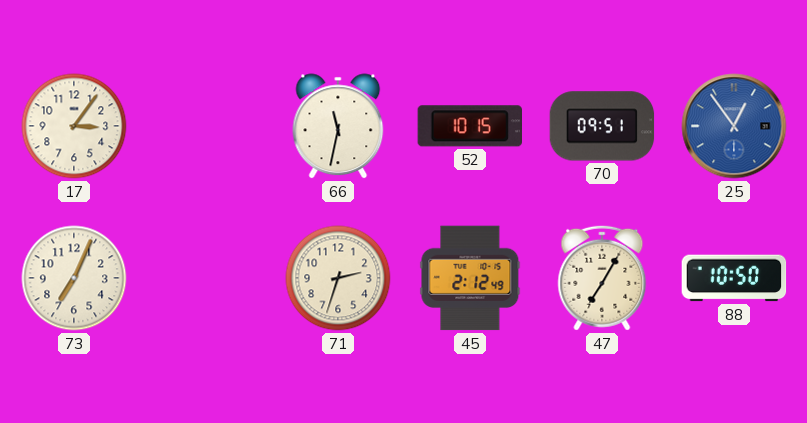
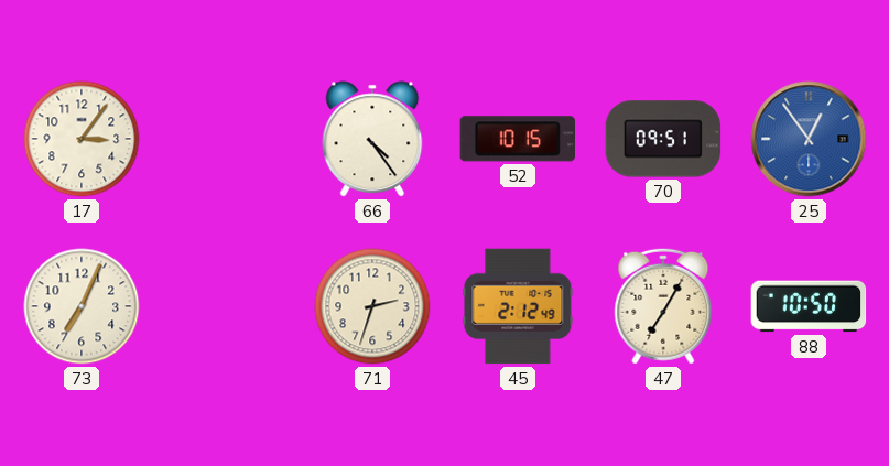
66: 11:32 -> 4:24
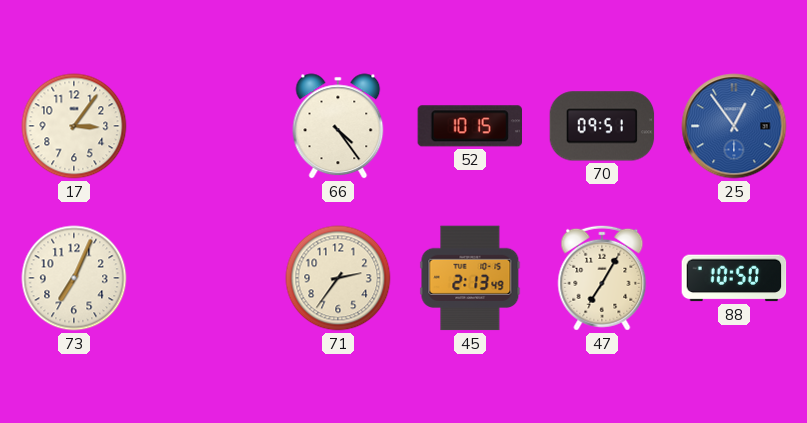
71: 2:33 -> 2:36
45: 2:12 -> 2:13
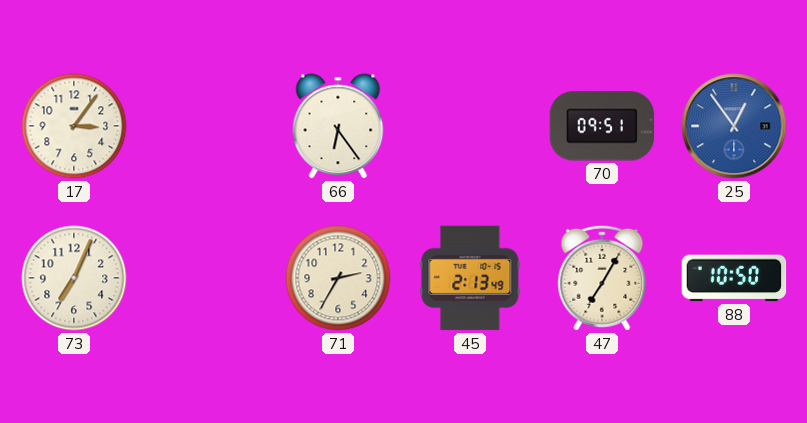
66: 4:24 -> 6:24
52: 10:15 -> none
71: 2:36 -> 2:35
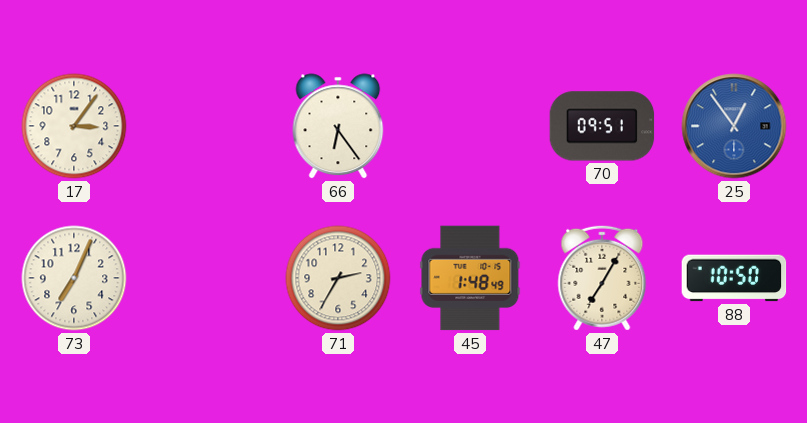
45: 2:13 -> 1:48
